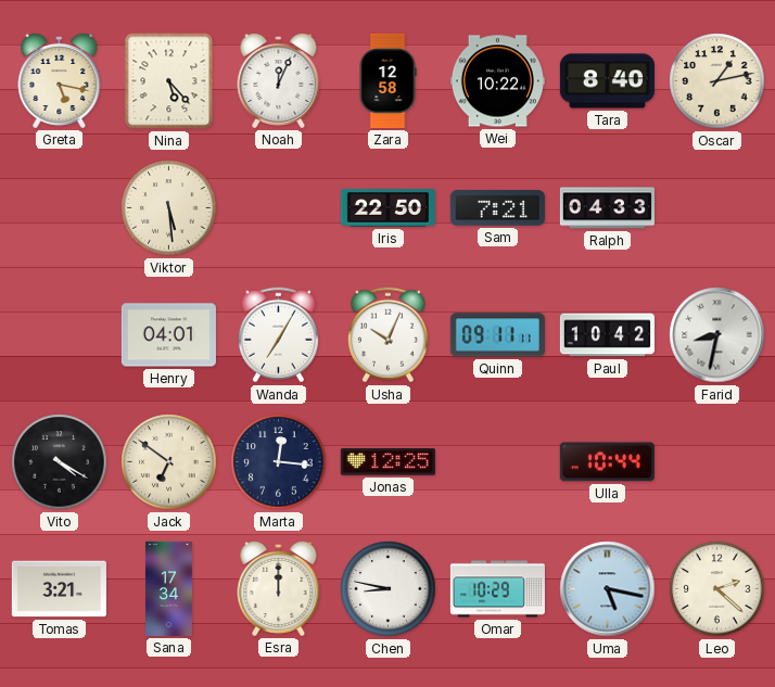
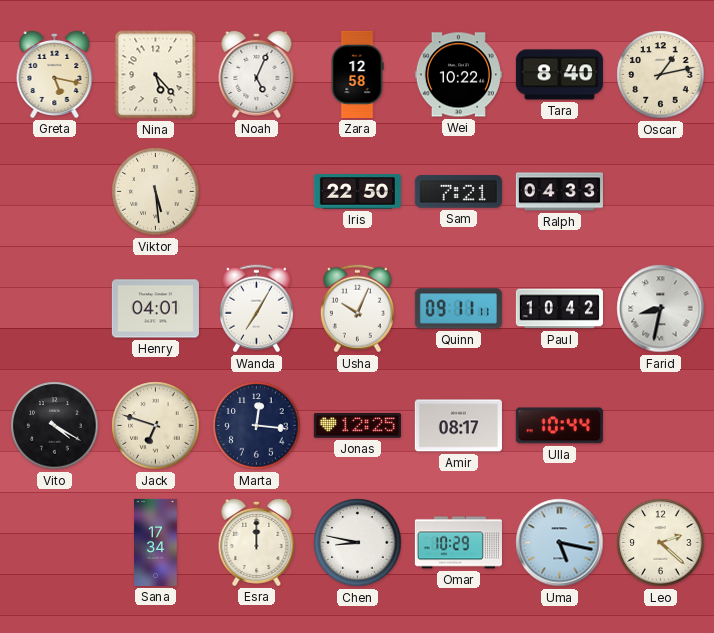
Noah: 12:04 -> 5:04
Jack: 6:51 -> 6:48
Amir: none -> 08:17
Tomas: 3:21 -> none
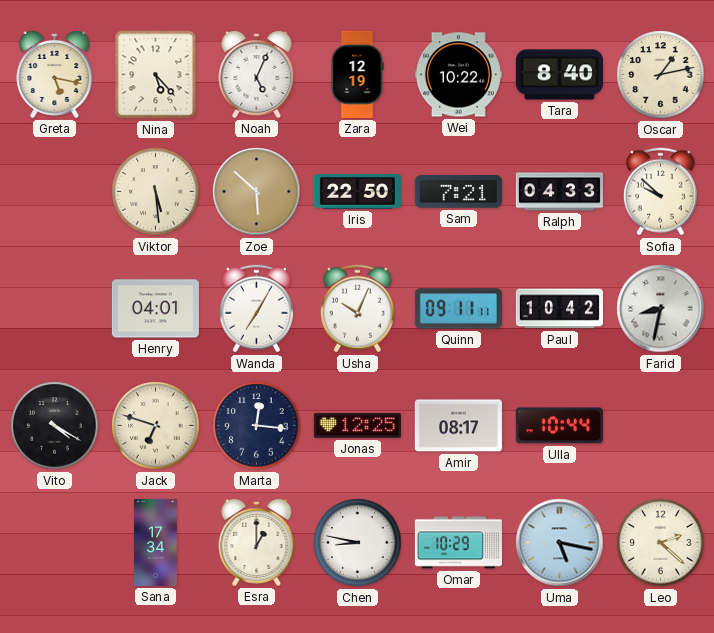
Zara: 12:58 -> 12:19
Zoe: none -> 5:52
Sofia: none -> 9:52
Esra: 12:00 -> 1:00
